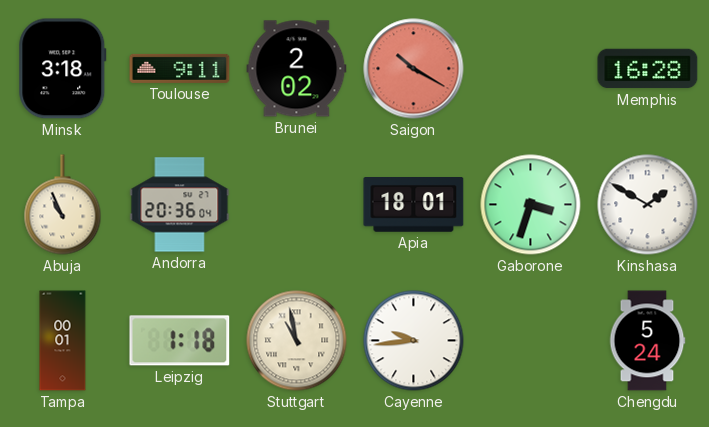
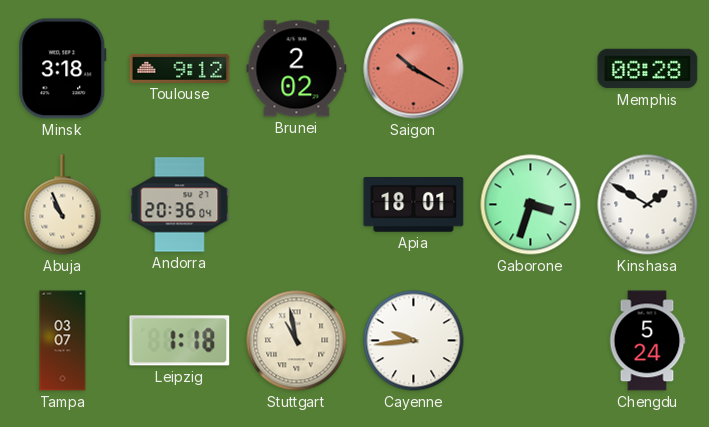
Toulouse: 9:11 -> 9:12
Memphis: 16:28 -> 08:28
Tampa: 00:01 -> 03:07
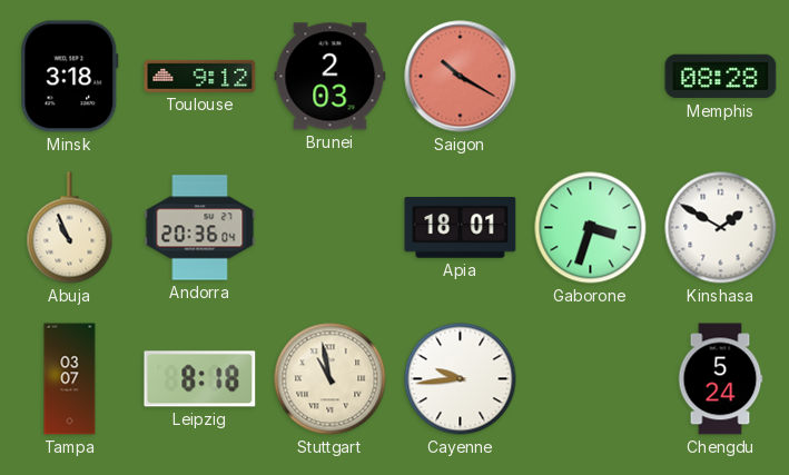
Brunei: 2:02 -> 2:03
Leipzig: 1:18 -> 8:18
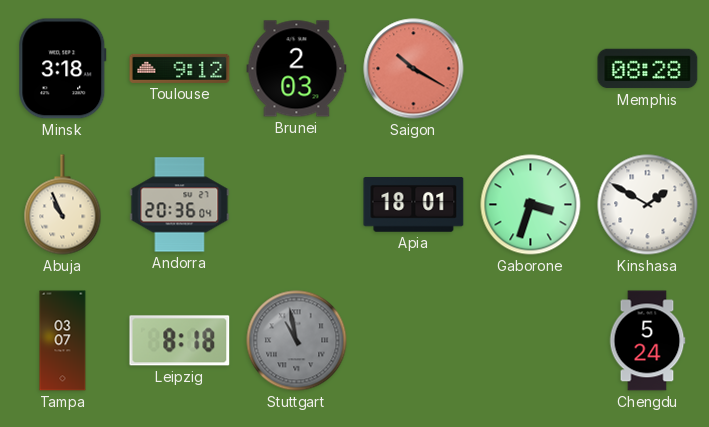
Stuttgart dial: cream -> grey
Cayenne: 9:44 -> none
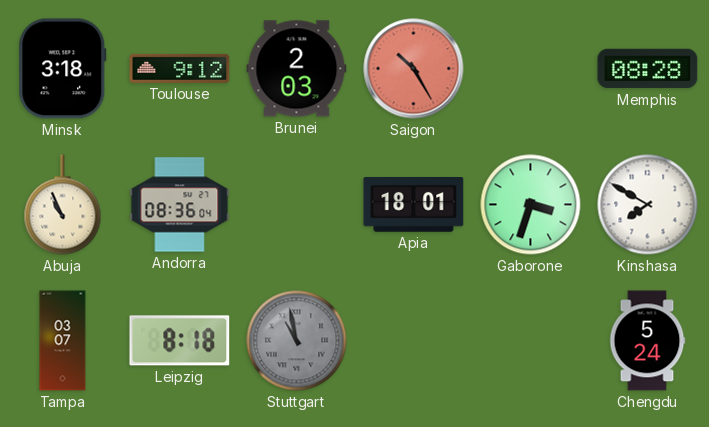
Saigon: 10:20 -> 10:25
Andorra: 20:36 -> 08:36
Kinshasa: 1:50 -> 7:50
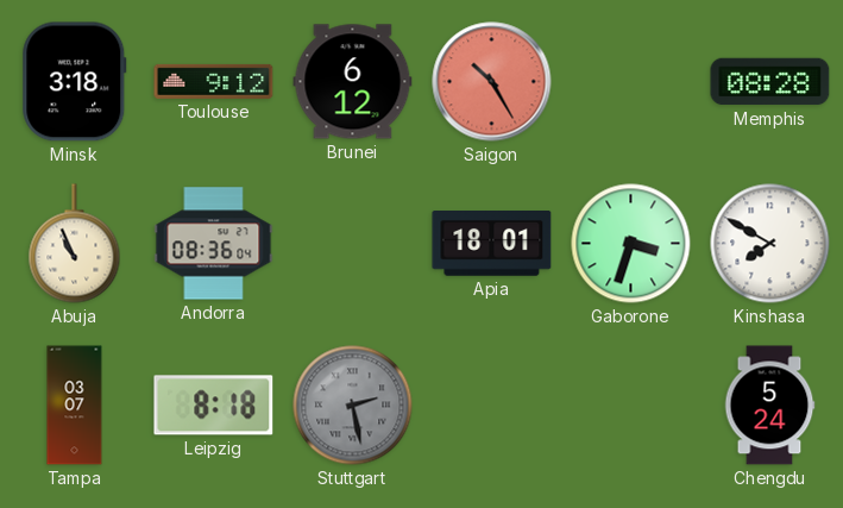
Brunei: 2:03 -> 6:12
Stuttgart: 10:58 -> 2:28
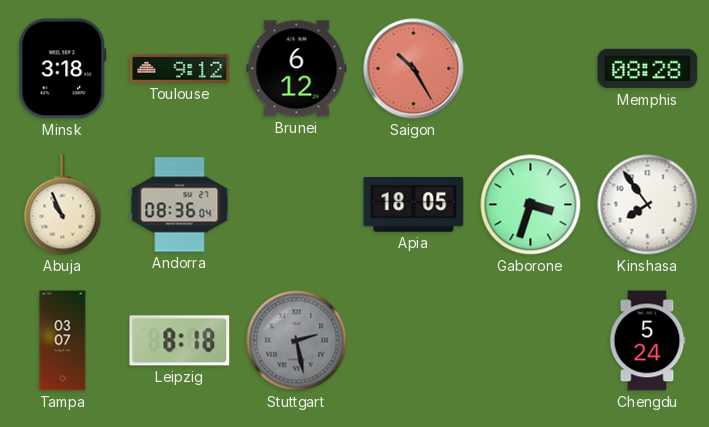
Apia: 18:01 -> 18:05
Kinshasa: 7:50 -> 7:54
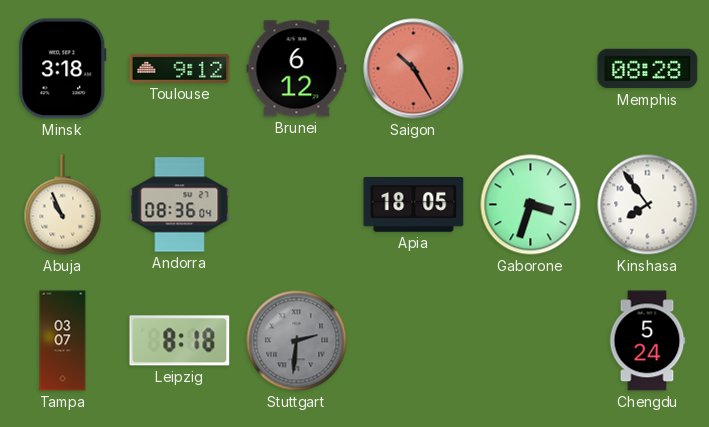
Stuttgart: 2:28 -> 2:31
